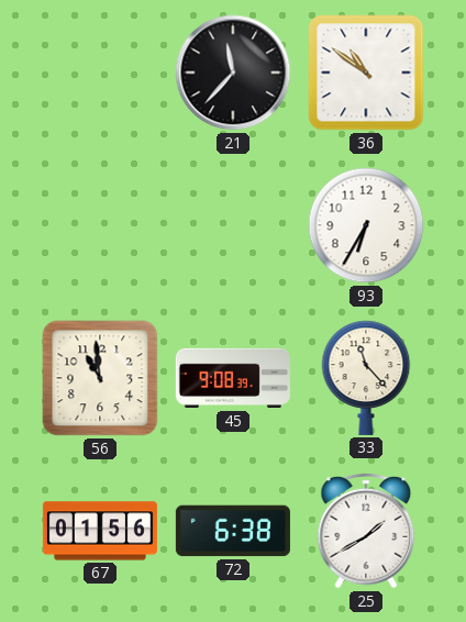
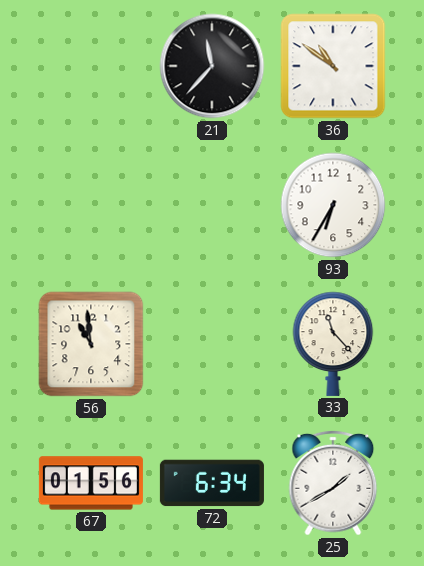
45: 9:08 -> none
72: 6:38 -> 6:34
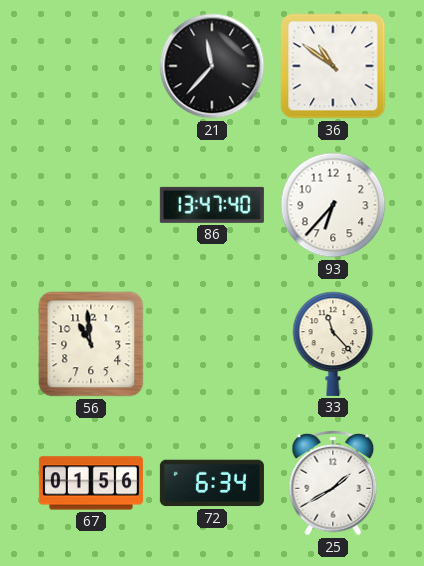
86: none -> 13:47
93: 6:35 -> 6:37
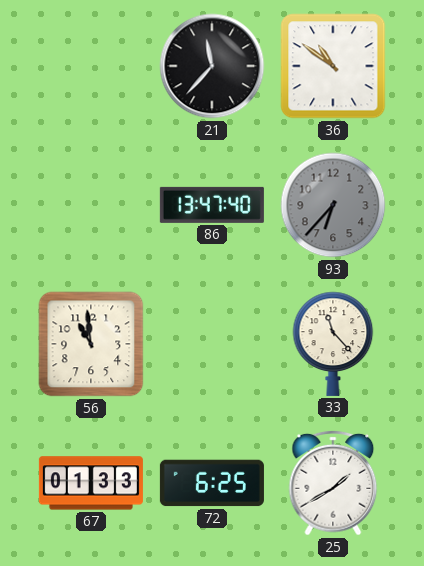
93 dial: white -> grey
67: 01:56 -> 01:33
72: 6:34 -> 6:25
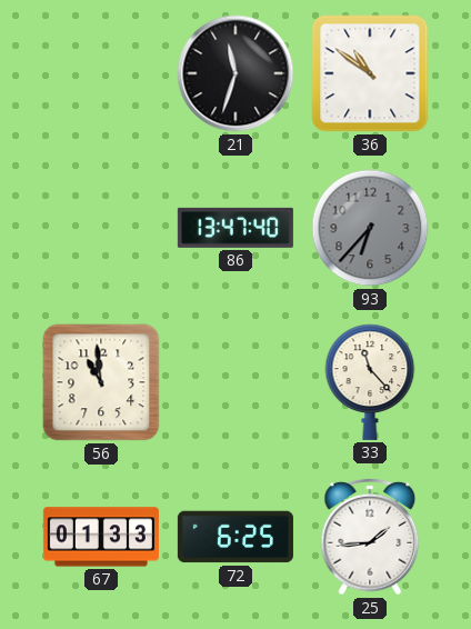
21: 11:37 -> 11:33
25: 1:40 -> 1:44
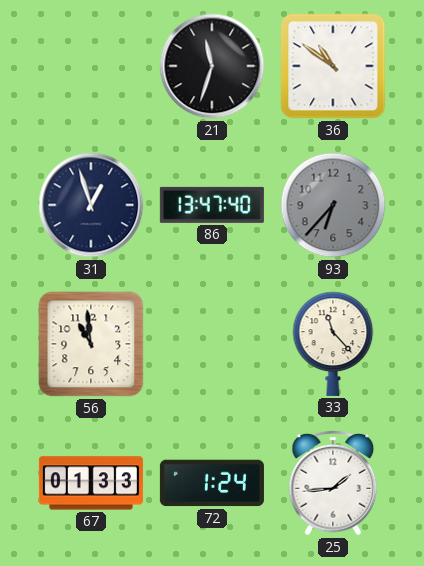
31: none -> 12:57
72: 6:25 -> 1:24
